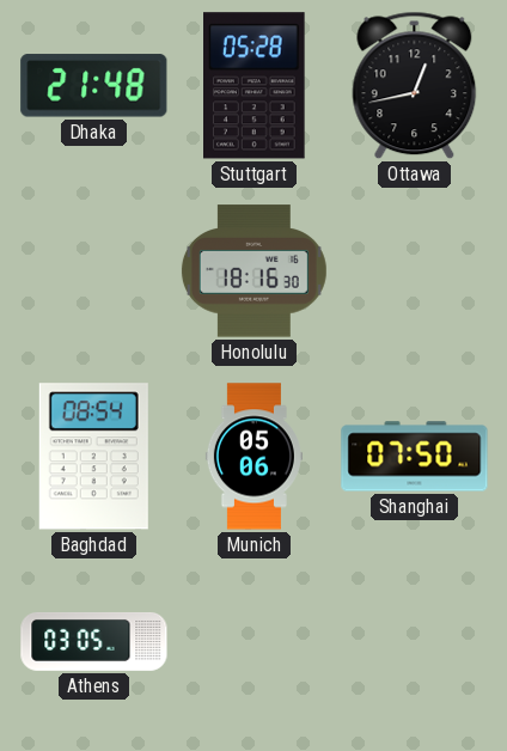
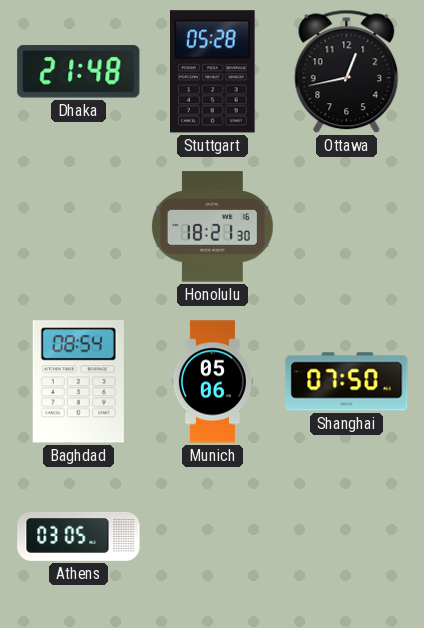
Honolulu: 18:16 -> 18:21
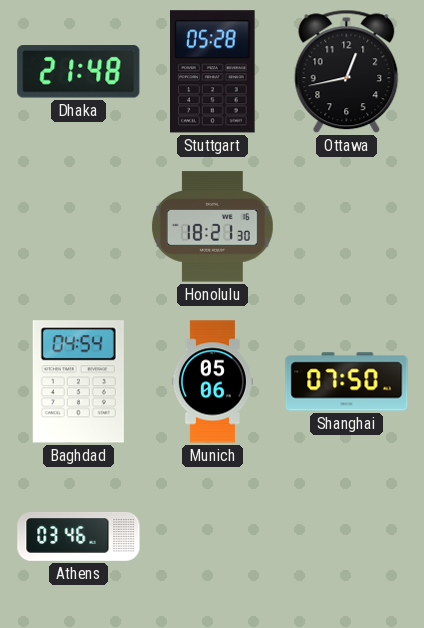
Baghdad: 08:54 -> 04:54
Athens: 03:05 -> 03:46
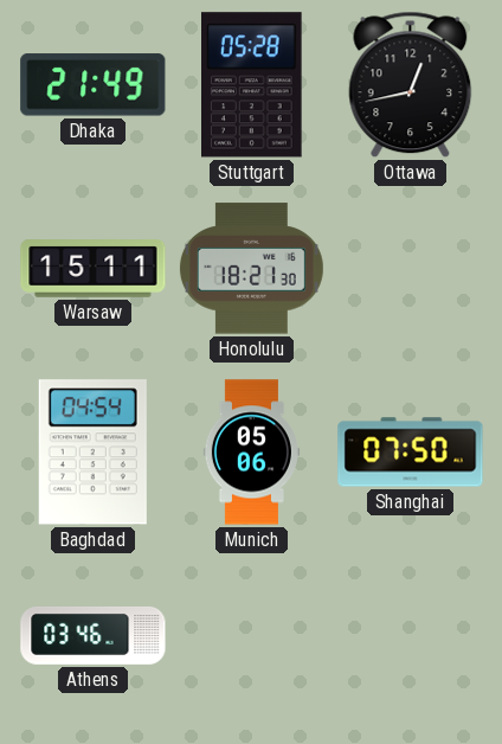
Dhaka: 21:48 -> 21:49
Warsaw: none -> 15:11
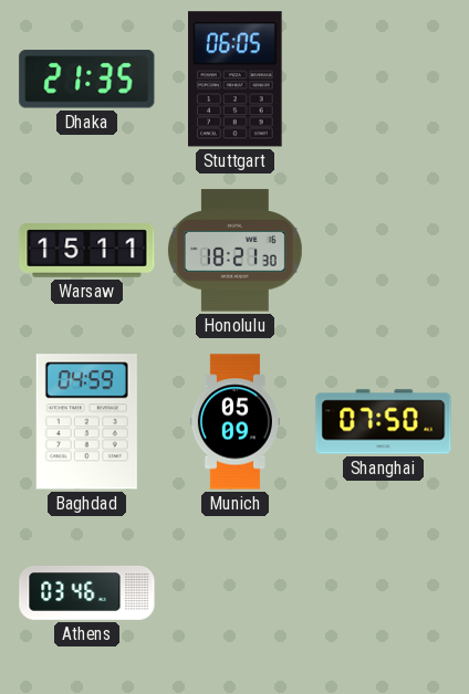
Dhaka: 21:49 -> 21:35
Stuttgart: 05:28 -> 06:05
Ottawa: 12:43 -> none
Baghdad: 04:54 -> 04:59
Munich: 05:06 -> 05:09
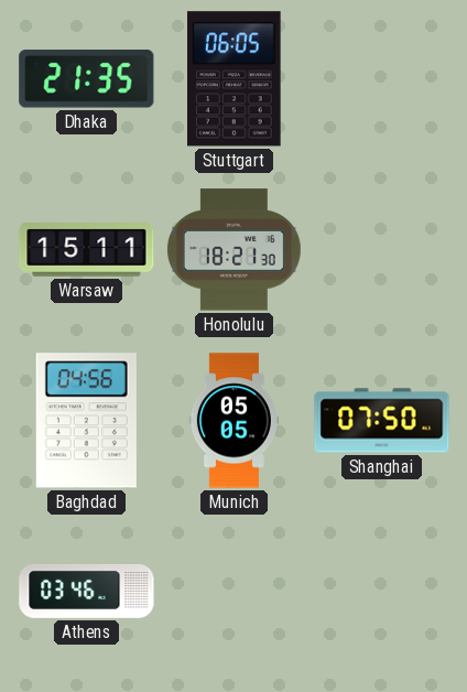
Baghdad: 04:59 -> 04:56
Munich: 05:09 -> 05:05
